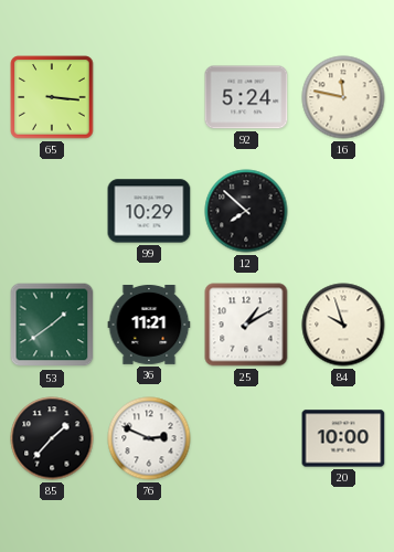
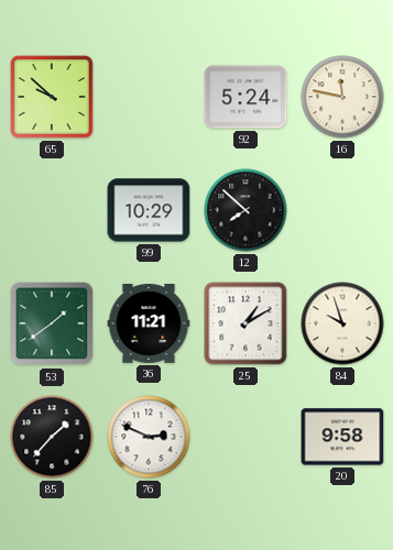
65: 3:16 -> 9:52
20: 10:00 -> 9:58
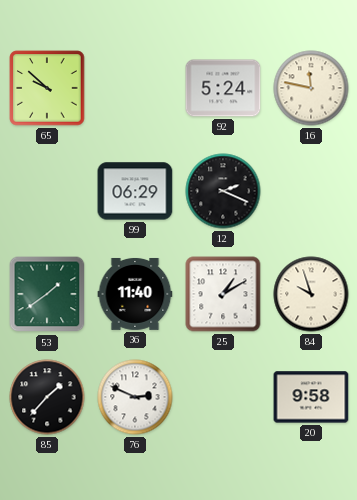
99: 10:29 -> 06:29
12: 7:52 -> 2:19
36: 11:21 -> 11:40
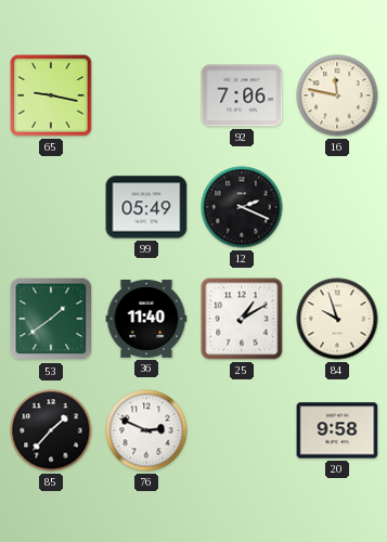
65: 9:52 -> 9:17
92: 5:24 -> 7:06
99: 06:29 -> 05:49
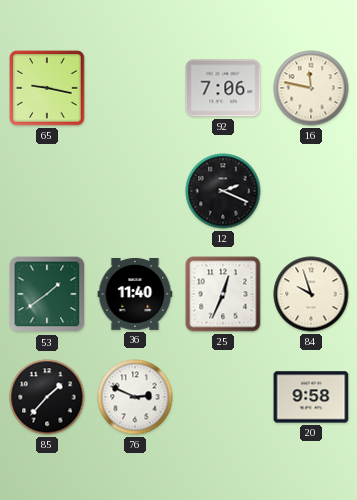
99: 05:49 -> none
25: 1:10 -> 12:34
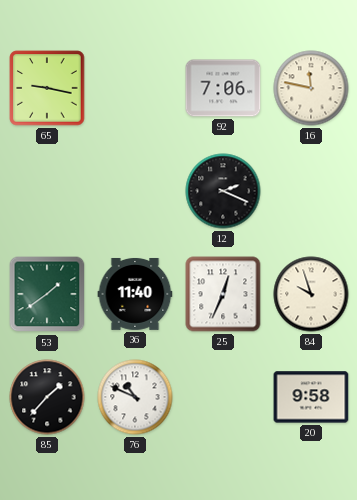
76: 2:49 -> 10:49
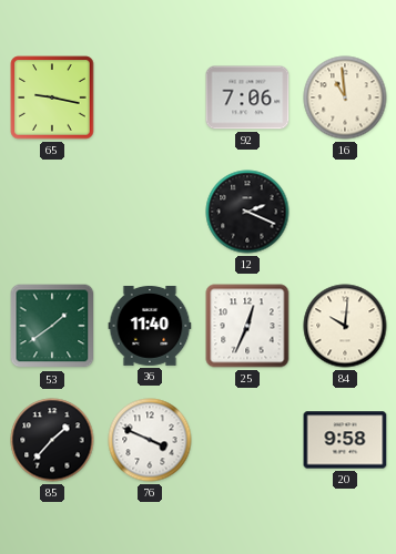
16: 11:47 -> 10:59
84: 9:57 -> 10:01
76: 10:49 -> 3:49
